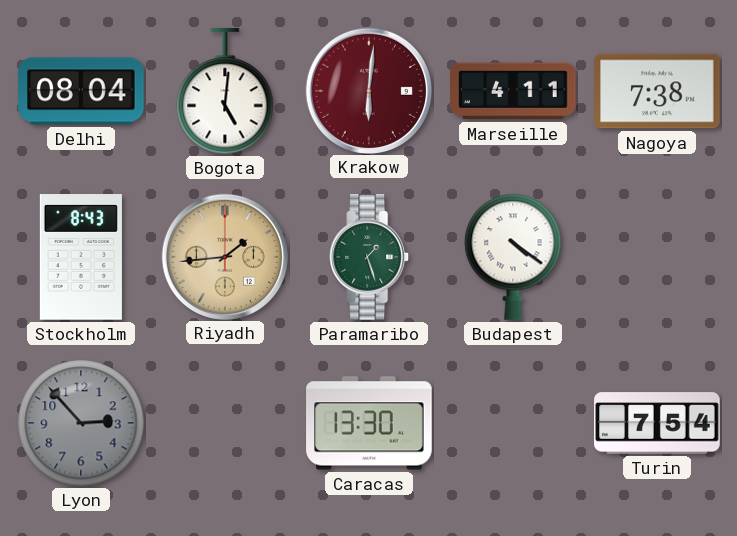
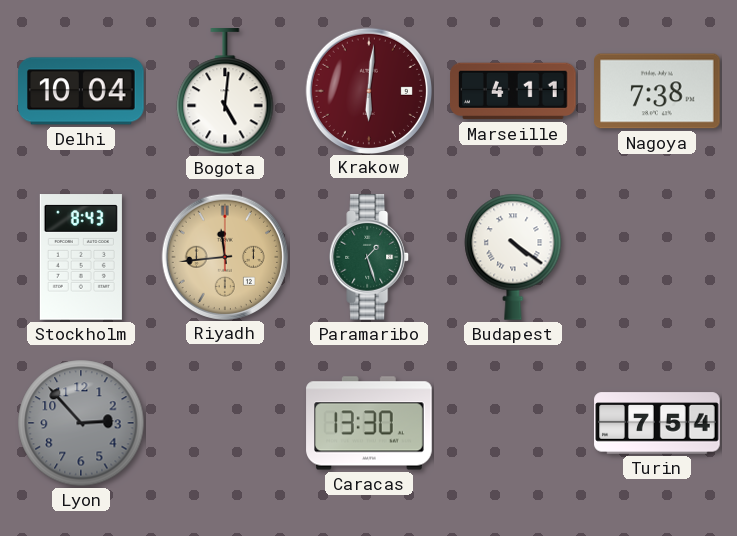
Delhi: 08:04 -> 10:04
Riyadh: 1:44 -> 11:44
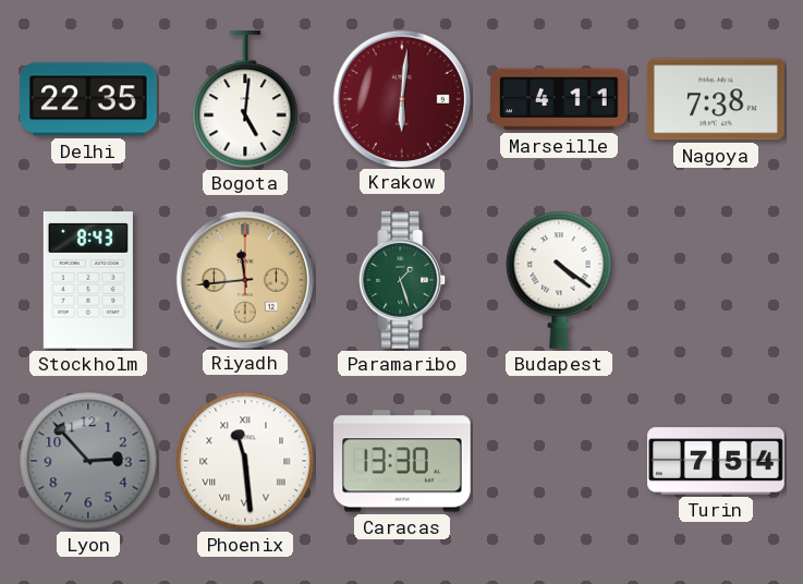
Delhi: 10:04 -> 22:35
Phoenix: none -> 11:29
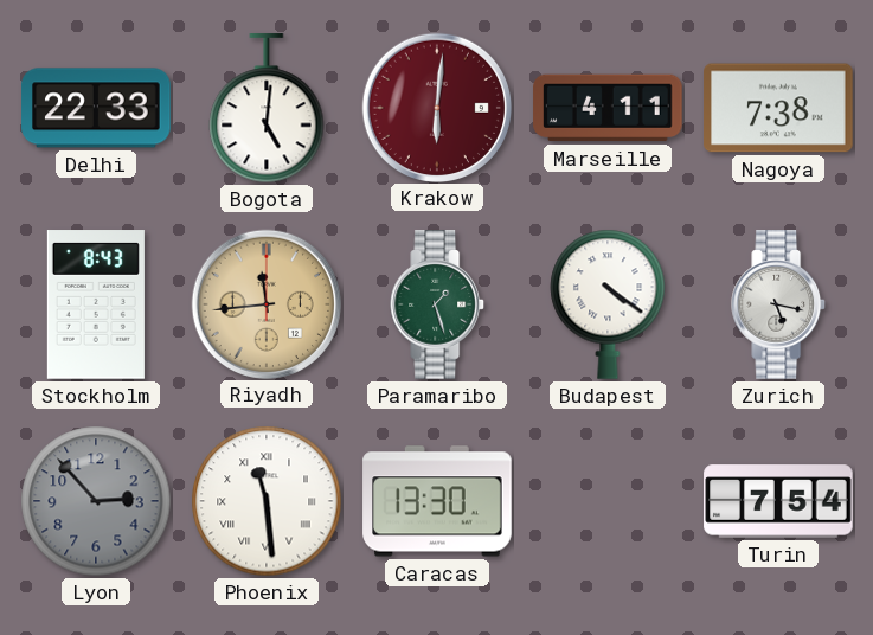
Delhi: 22:35 -> 22:33
Zurich: none -> 5:17
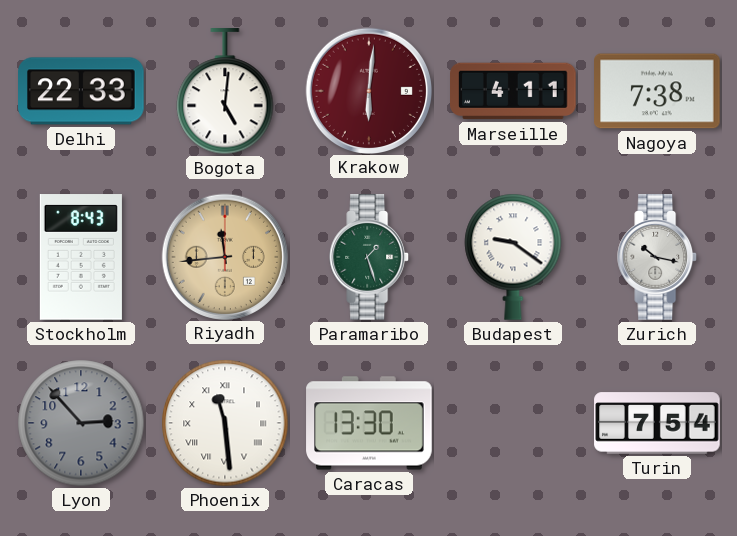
Budapest: 4:21 -> 9:21
Zurich: 5:17 -> 10:17
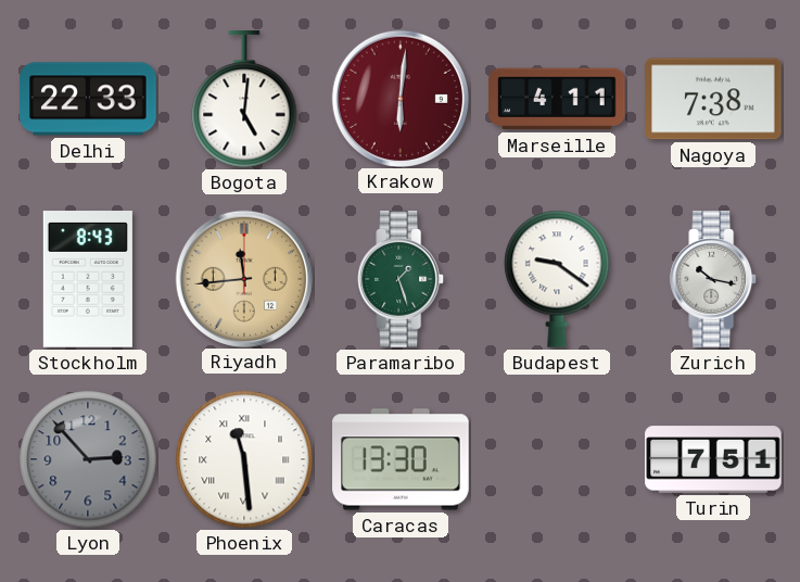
Turin: 7:54 -> 7:51
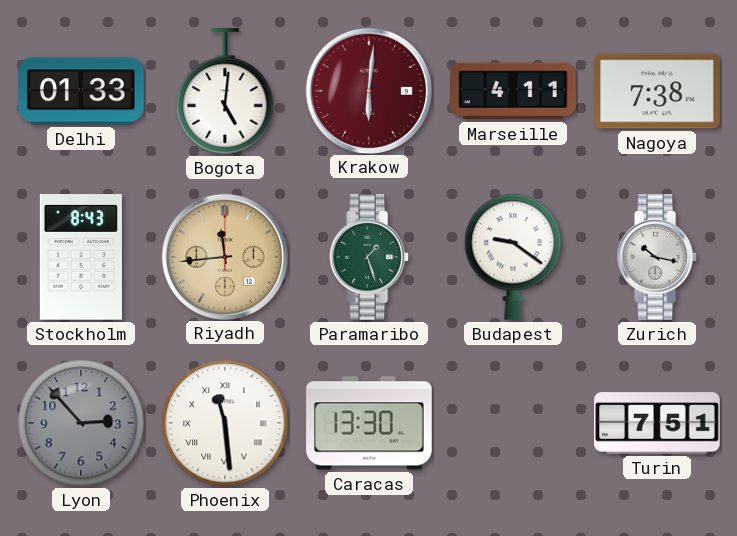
Delhi: 22:33 -> 01:33
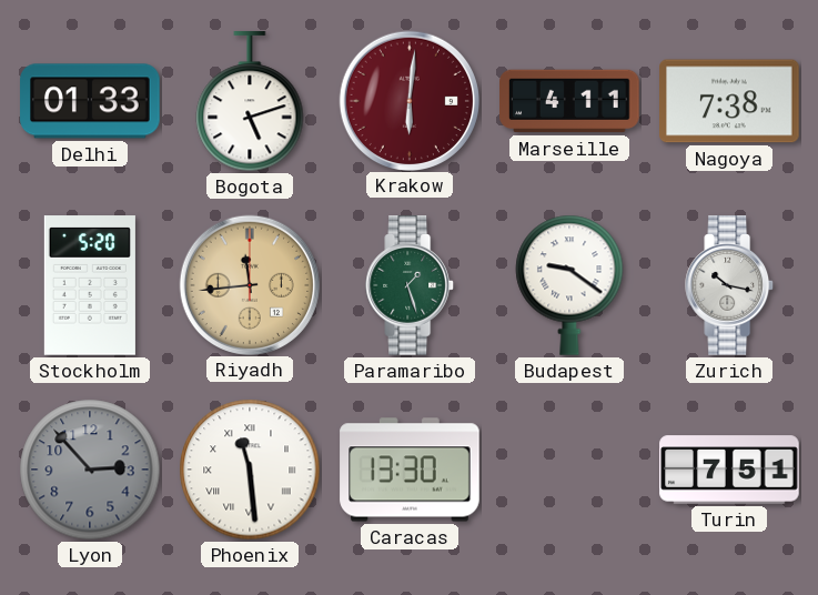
Bogota: 5:01 -> 5:12
Stockholm: 8:43 -> 5:20
